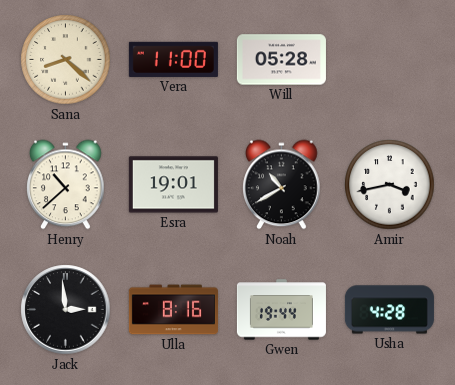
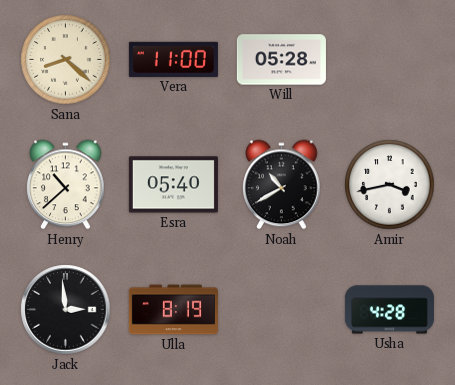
Esra: 19:01 -> 05:40
Ulla: 8:16 -> 8:19
Gwen: 19:44 -> none
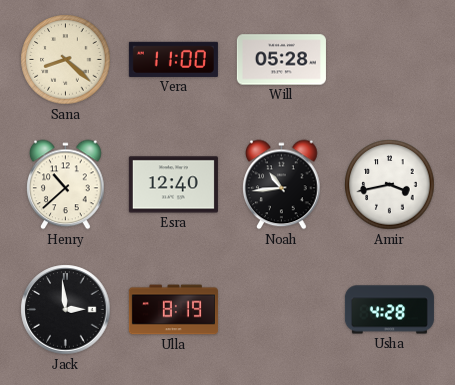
Esra: 05:40 -> 12:40
Noah: 10:40 -> 10:44
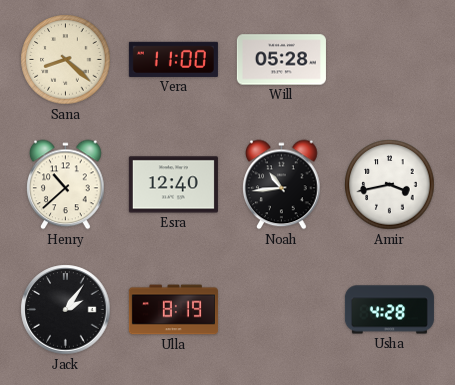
Jack: 2:59 -> 2:06
